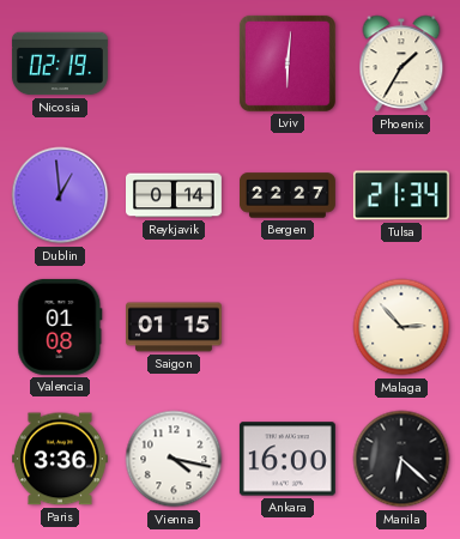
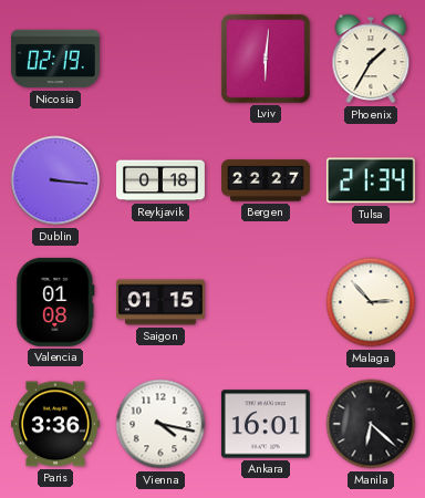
Dublin: 12:59 -> 3:16
Reykjavik: 0:14 -> 0:18
Ankara: 16:00 -> 16:01
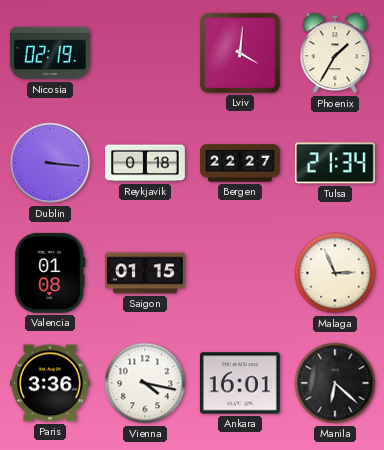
Lviv: 6:01 -> 4:01
Malaga: 2:53 -> 2:56
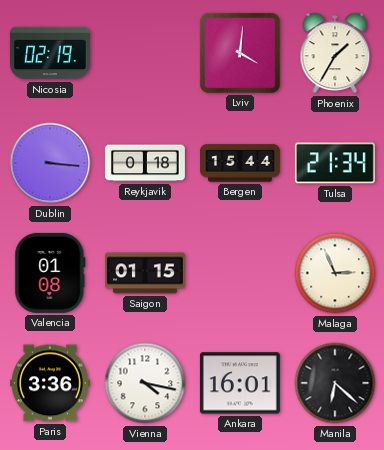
Bergen: 22:27 -> 15:44
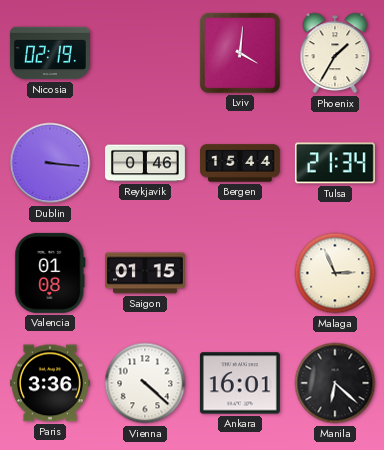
Reykjavik: 0:18 -> 0:46
Vienna: 4:17 -> 4:22
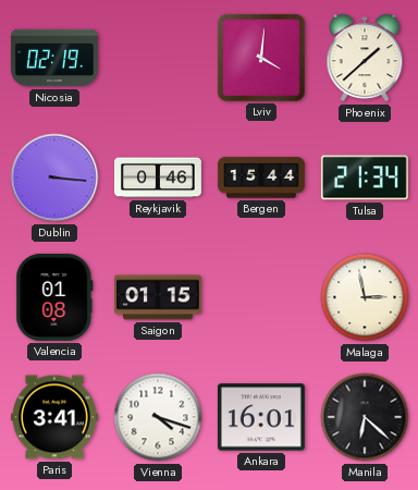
Phoenix: 1:35 -> 1:38
Malaga: 2:56 -> 2:58
Paris: 3:36 -> 3:41
Vienna: 4:22 -> 4:18
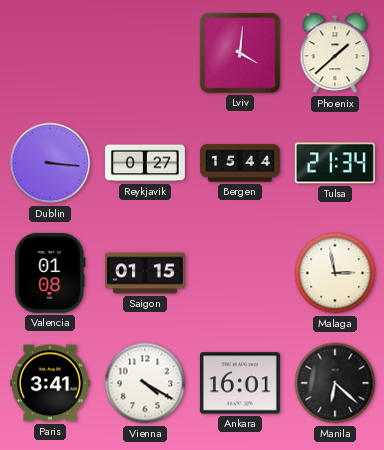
Nicosia: 02:19 -> none
Reykjavik: 0:46 -> 0:27
Vienna: 4:18 -> 4:20
